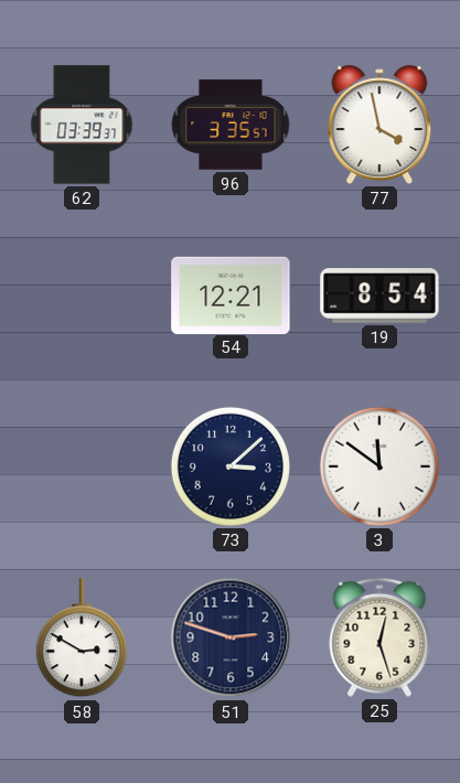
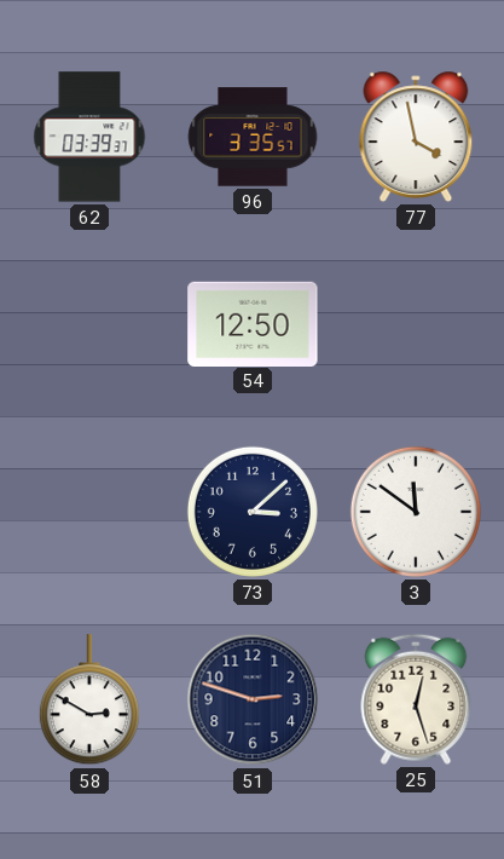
54: 12:21 -> 12:50
19: 8:54 -> none
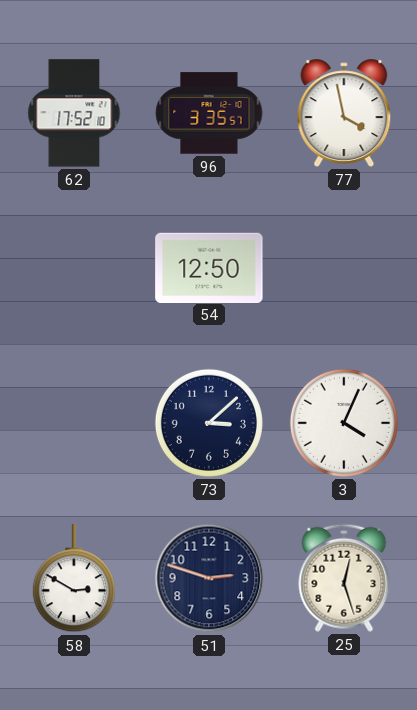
62: 03:39 -> 17:52
3: 11:51 -> 4:04
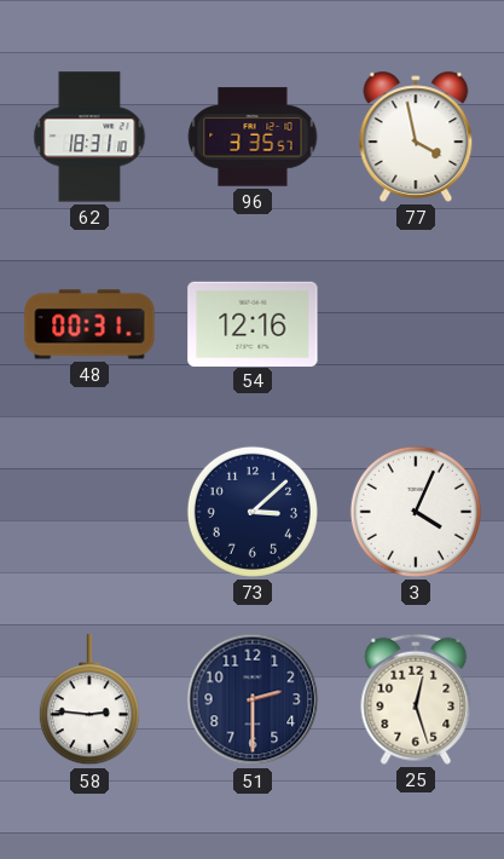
62: 17:52 -> 18:31
48: none -> 00:31
54: 12:50 -> 12:16
58: 2:50 -> 2:46
51: 2:48 -> 2:30
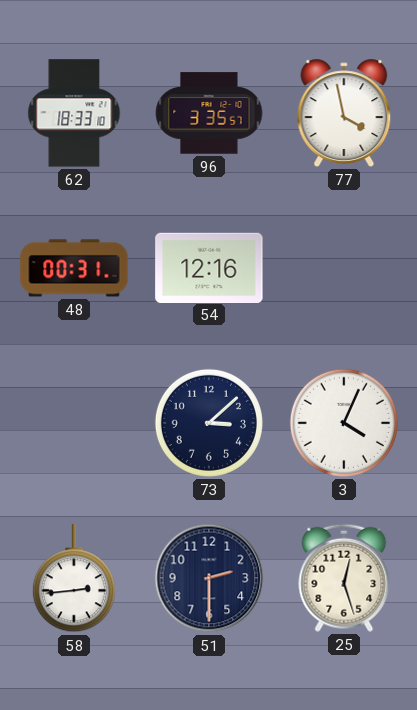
62: 18:31 -> 18:33
58: 2:46 -> 2:44
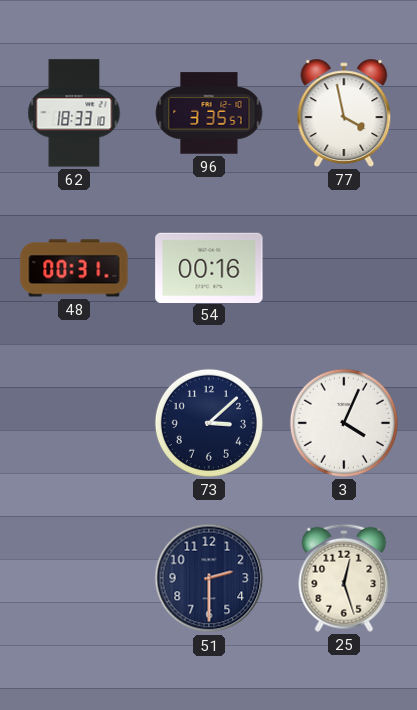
54: 12:16 -> 00:16
58: 2:44 -> none
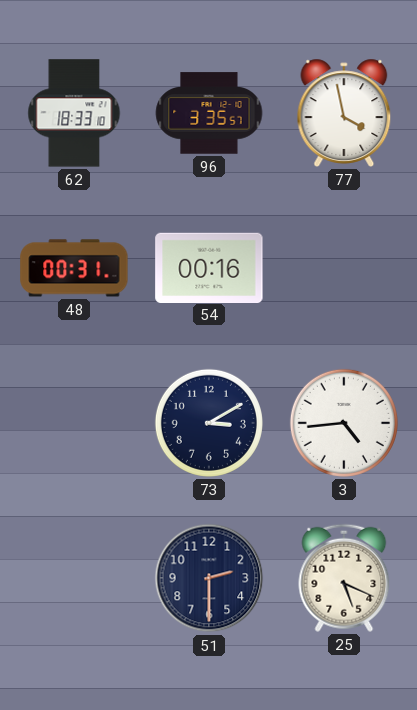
73: 3:08 -> 3:10
3: 4:04 -> 4:44
25: 12:27 -> 5:19
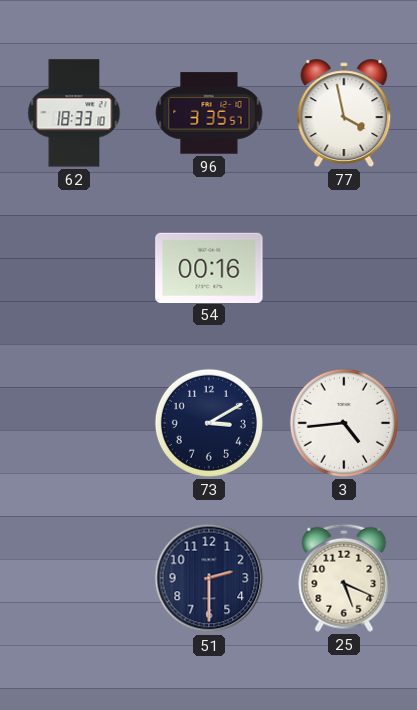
48: 00:31 -> none
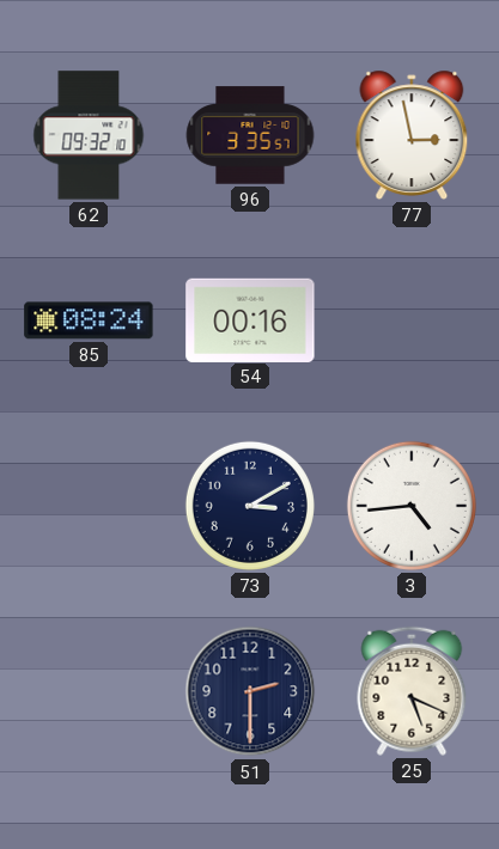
62: 18:33 -> 09:32
77: 3:58 -> 2:58
85: none -> 08:24
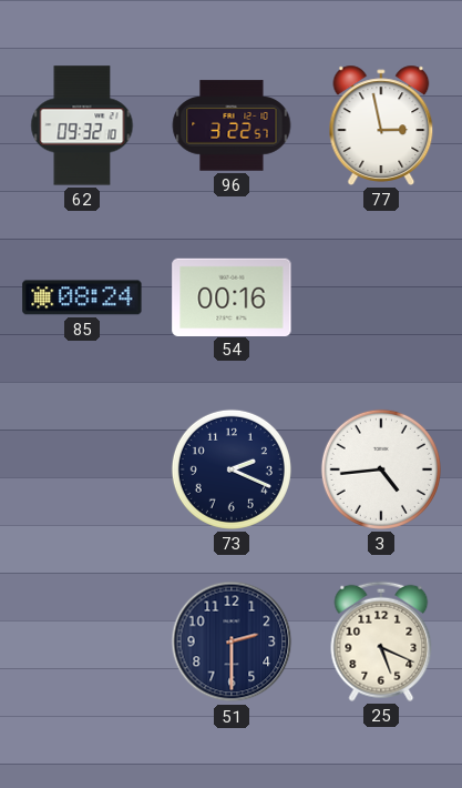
96: 3:35 -> 3:22
73: 3:10 -> 2:19
